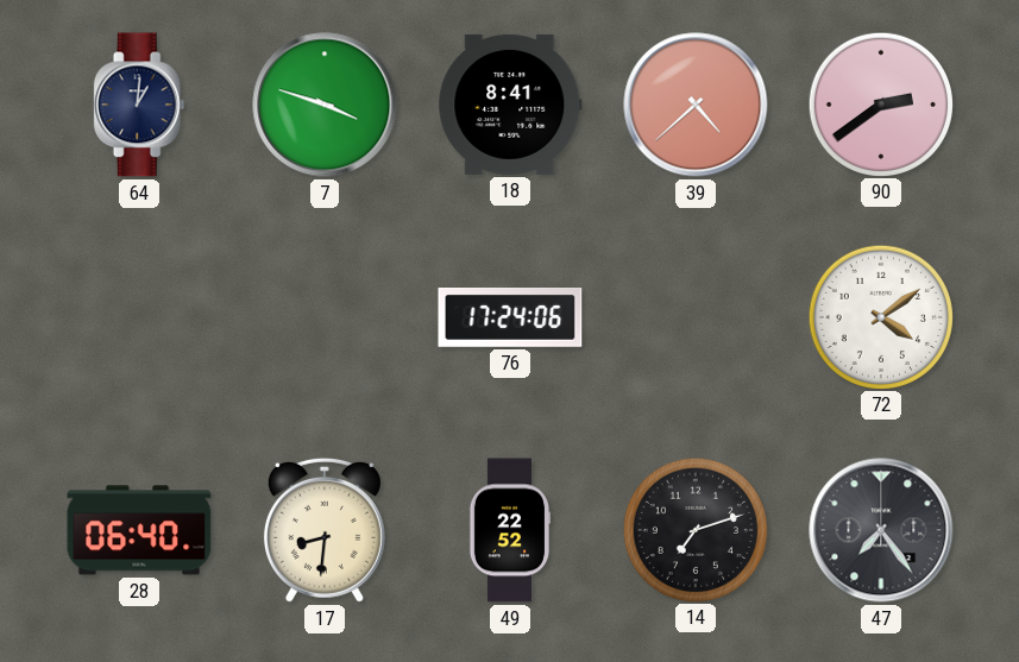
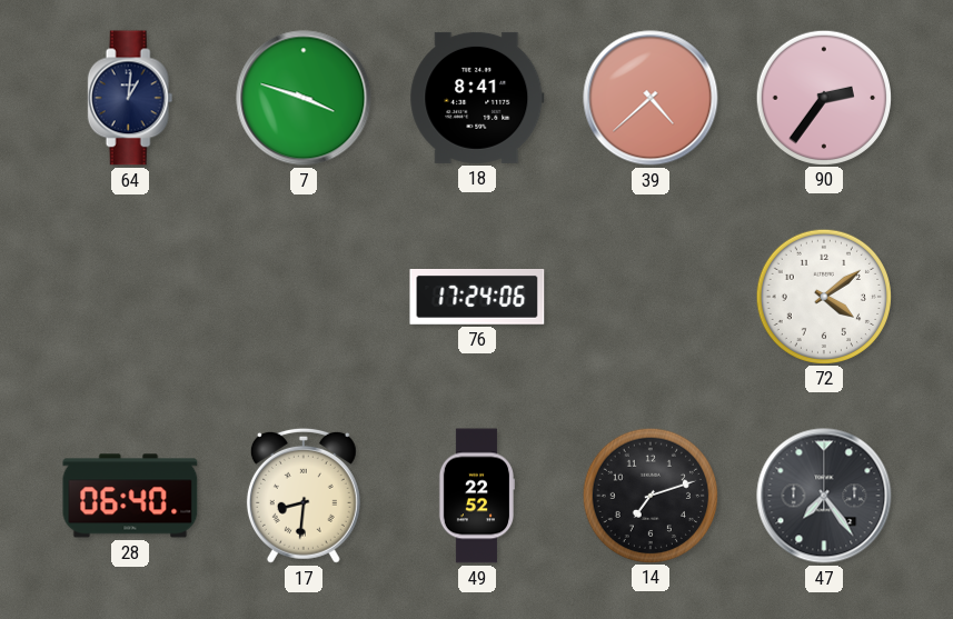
90: 2:39 -> 2:36
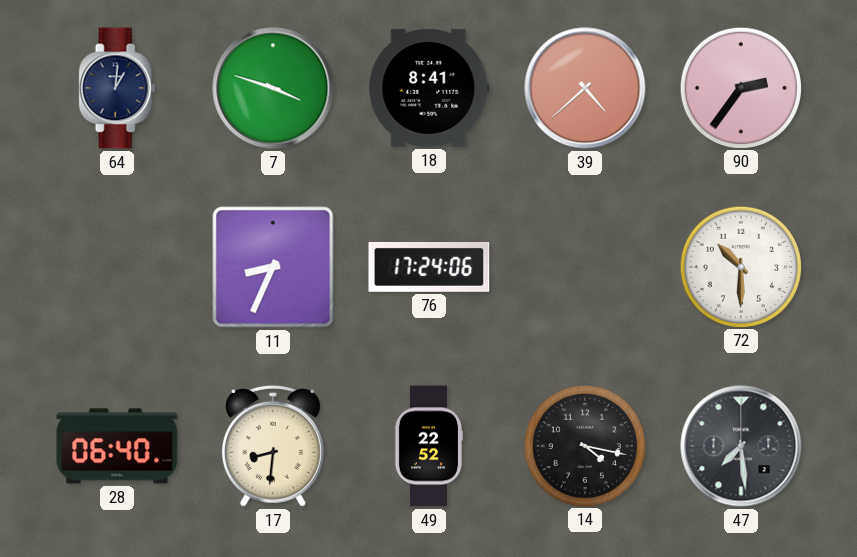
11: none -> 8:34
72: 4:09 -> 10:30
14: 7:12 -> 4:17
47: 7:24 -> 7:29
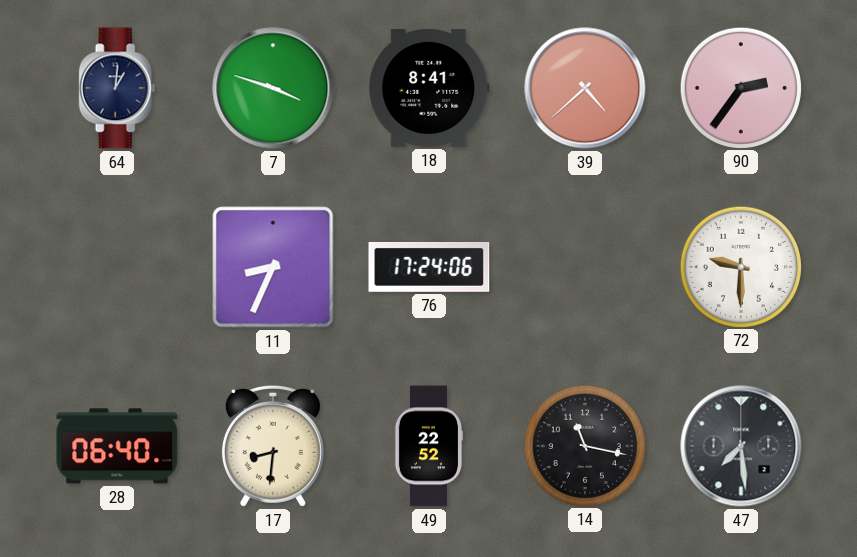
72: 10:30 -> 9:30
14: 4:17 -> 11:17
